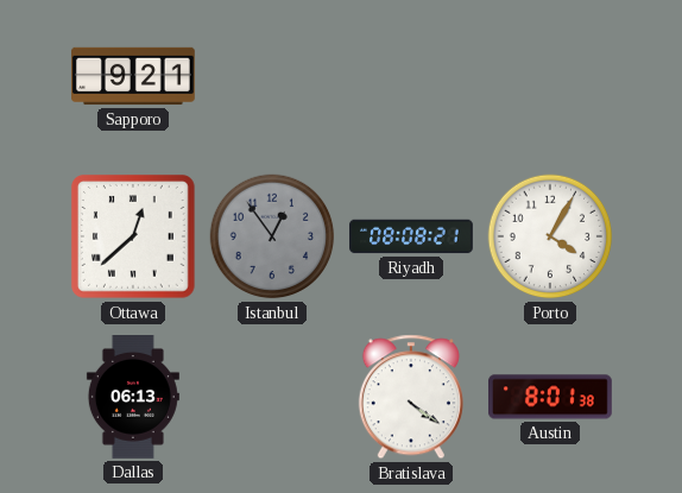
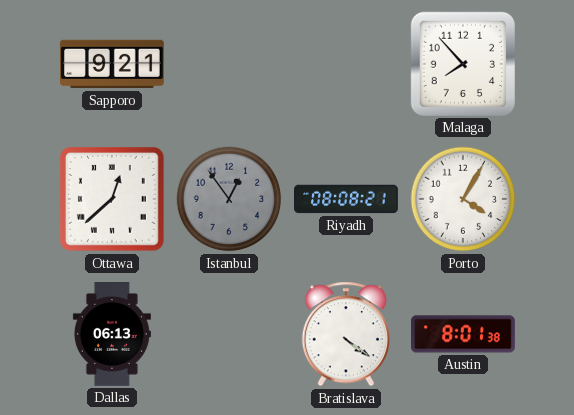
Malaga: none -> 7:53
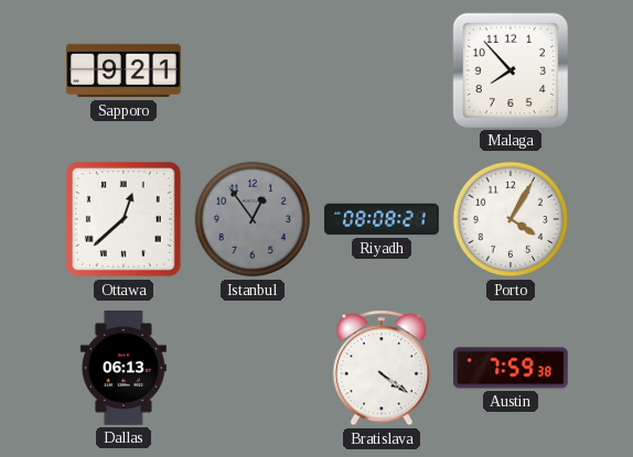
Austin: 8:01 -> 7:59
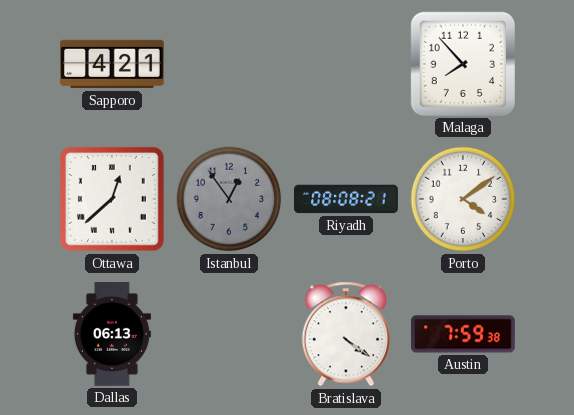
Sapporo: 9:21 -> 4:21
Porto: 4:05 -> 4:09
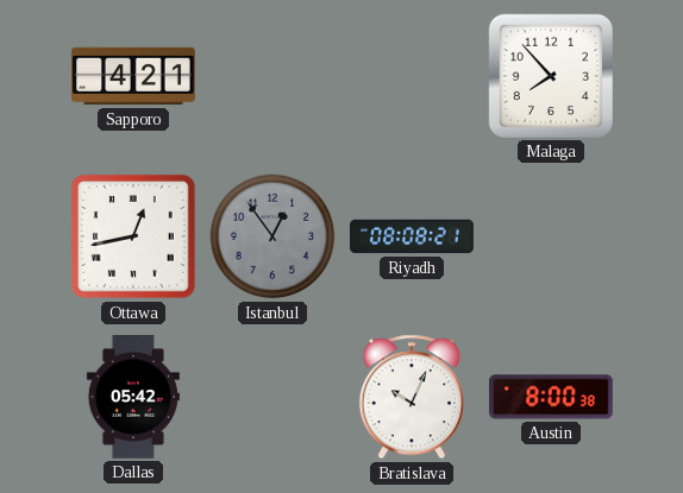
Ottawa: 12:38 -> 12:43
Porto: 4:09 -> none
Dallas: 06:13 -> 05:42
Bratislava: 4:21 -> 10:04
Austin: 7:59 -> 8:00
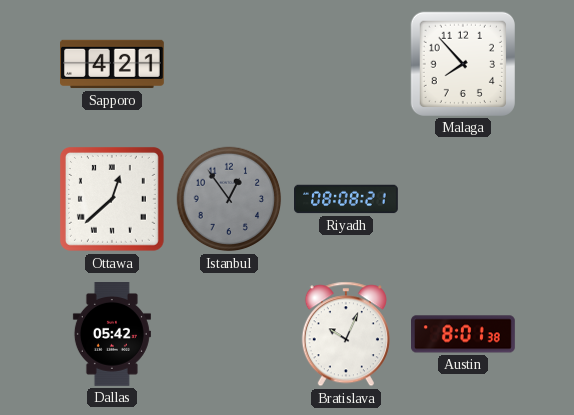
Ottawa: 12:43 -> 12:38
Austin: 8:00 -> 8:01
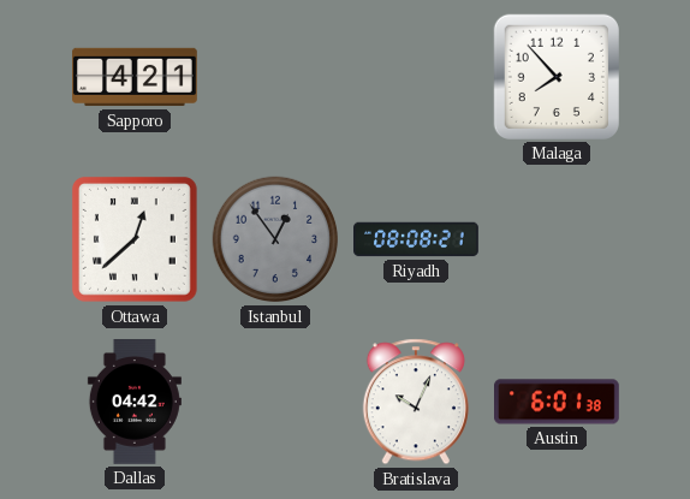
Dallas: 05:42 -> 04:42
Austin: 8:01 -> 6:01
